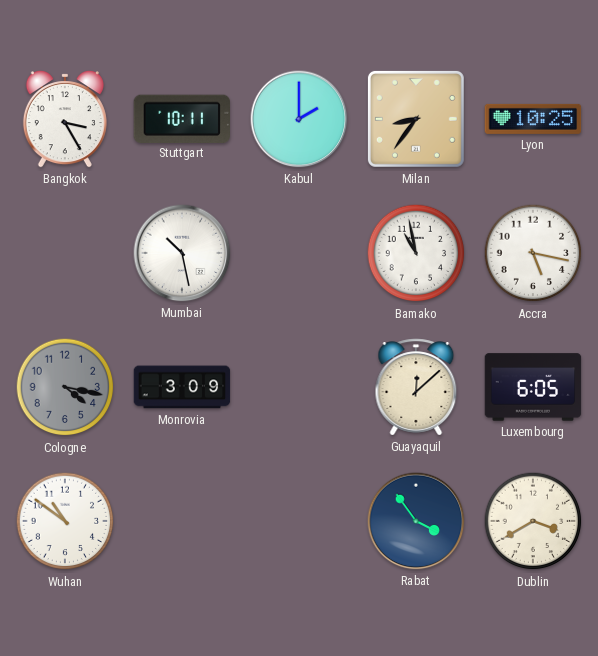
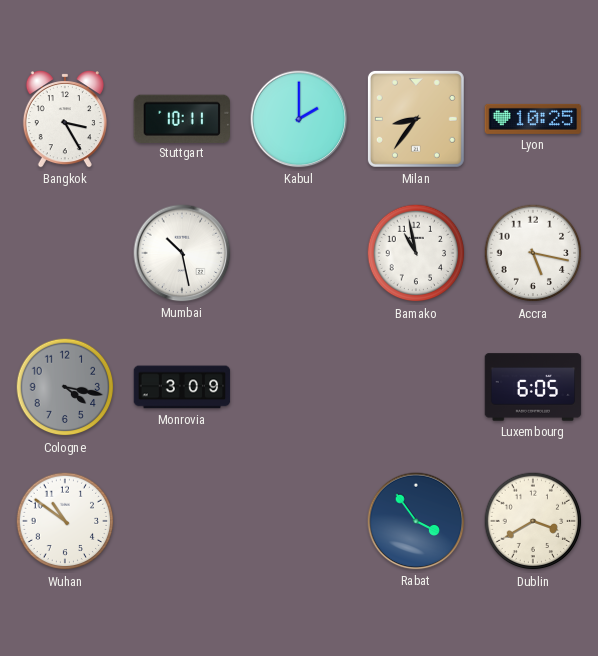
Guayaquil: 12:08 -> none
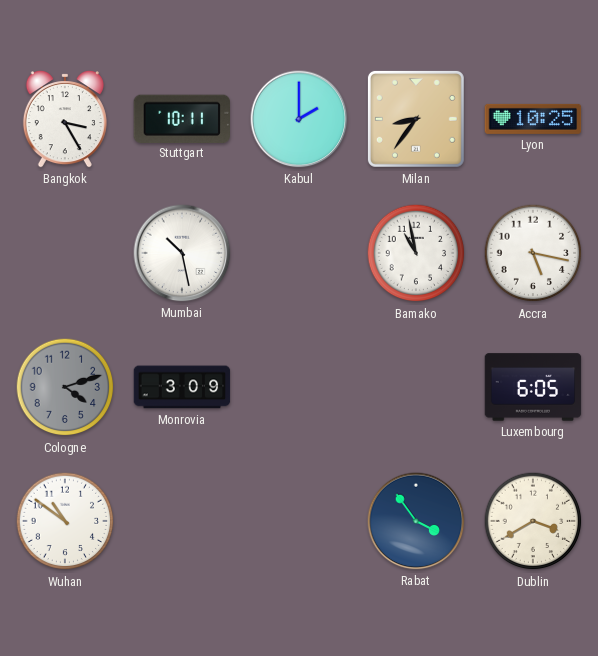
Cologne: 4:17 -> 4:12
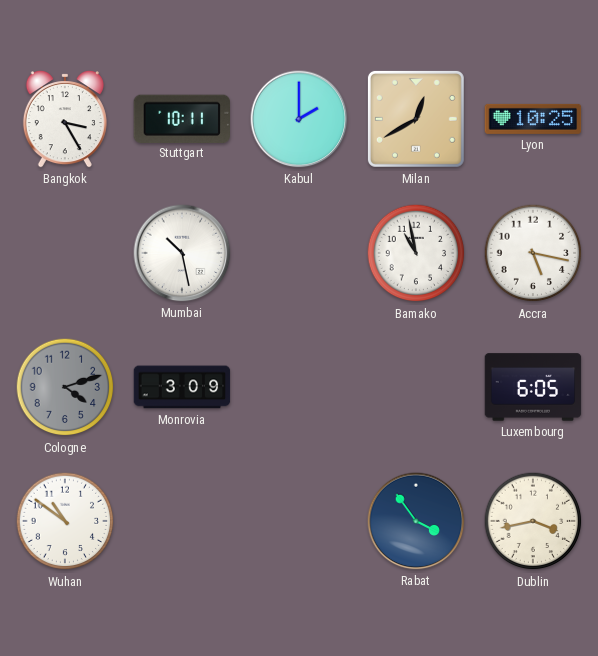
Milan: 8:36 -> 12:40
Dublin: 3:40 -> 3:43
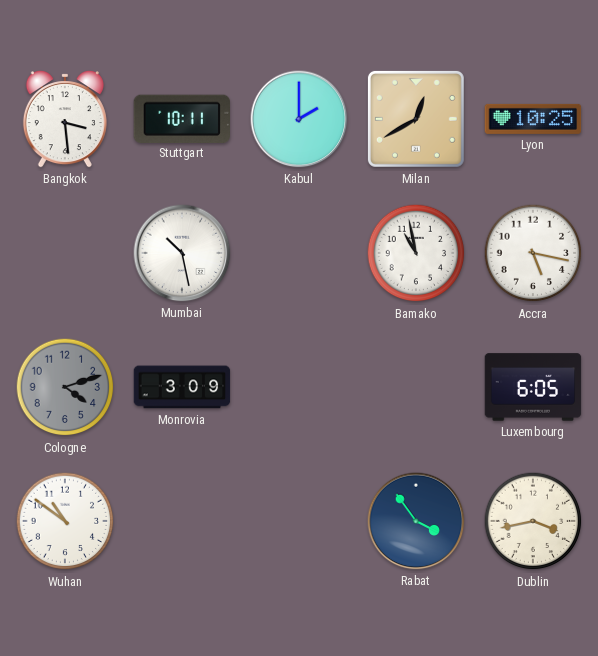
Bangkok: 3:25 -> 3:29
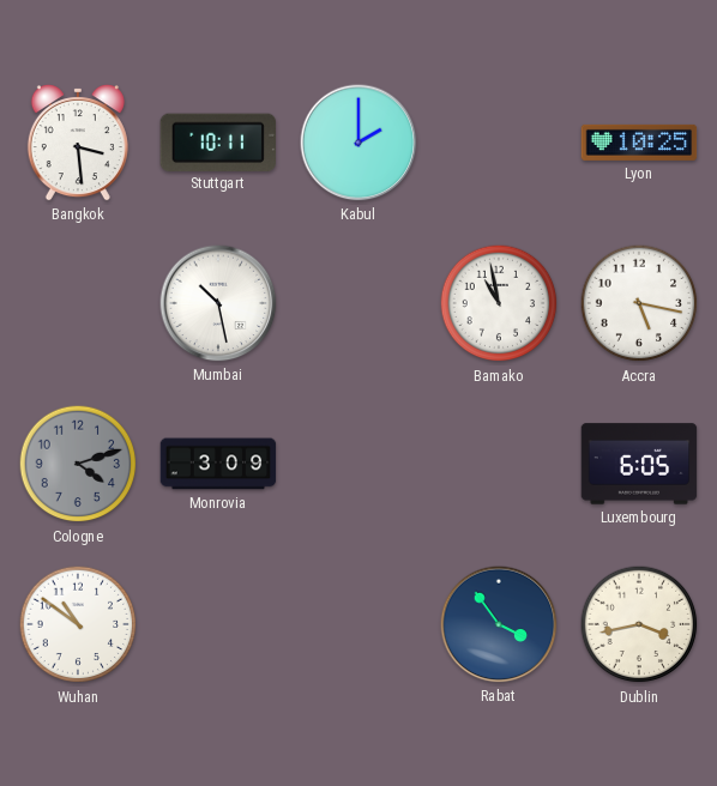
Milan: 12:40 -> none
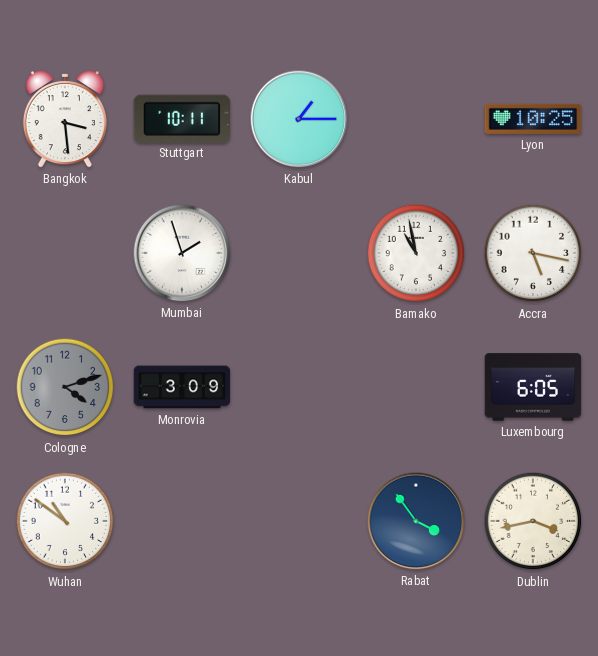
Kabul: 2:00 -> 1:15
Mumbai: 10:28 -> 1:57
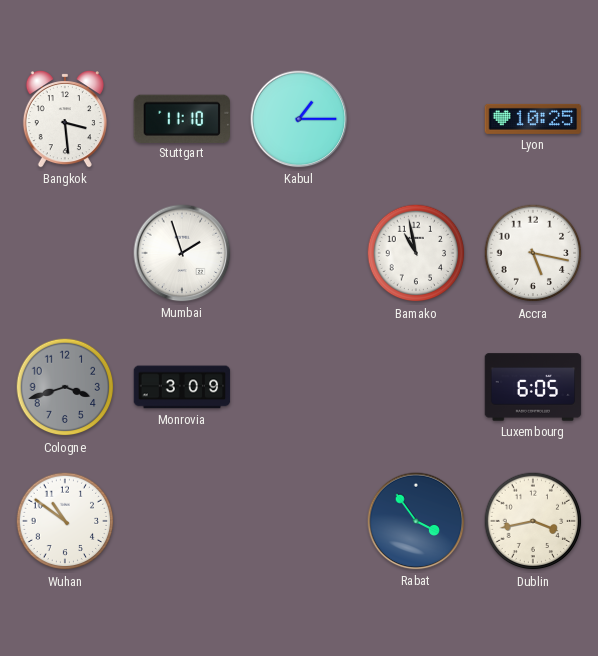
Stuttgart: 10:11 -> 11:10
Cologne: 4:12 -> 3:42
